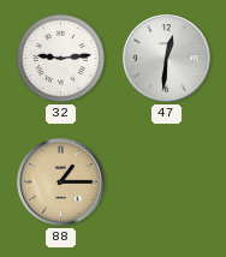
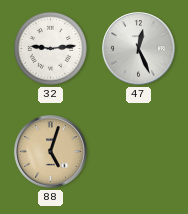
47: 12:31 -> 12:26
88: 1:15 -> 5:03
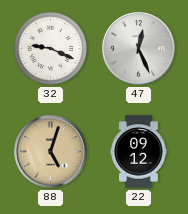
32: 9:14 -> 9:19
22: none -> 09:12
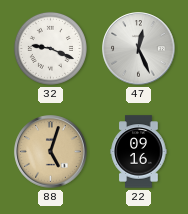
22: 09:12 -> 09:16
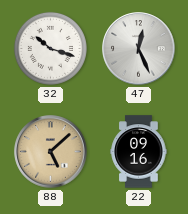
32: 9:19 -> 10:18
88: 5:03 -> 5:08
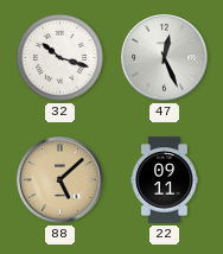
22: 09:16 -> 09:11
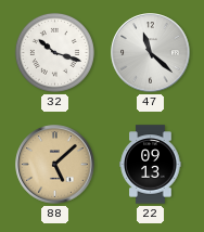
47: 12:26 -> 11:22
22: 09:11 -> 09:13
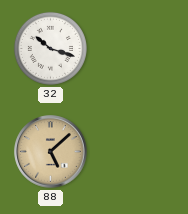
47: 11:22 -> none
22: 09:13 -> none
